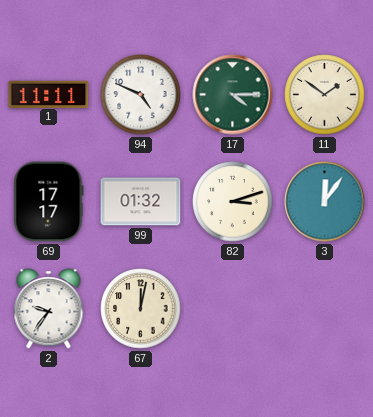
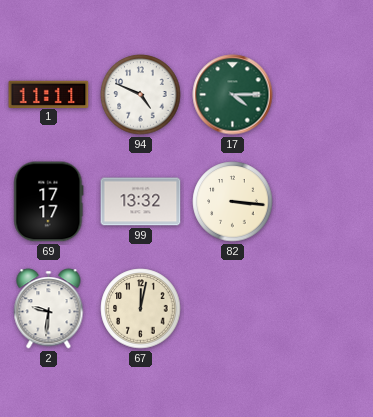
11: 1:51 -> none
99: 01:32 -> 13:32
82: 3:12 -> 3:16
3: 12:06 -> none
2: 9:36 -> 9:31
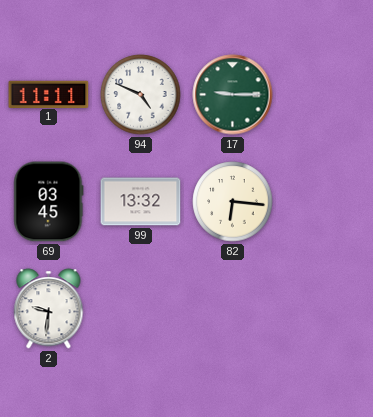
17: 4:15 -> 9:15
69: 17:17 -> 03:45
82: 3:16 -> 6:16
67: 12:02 -> none
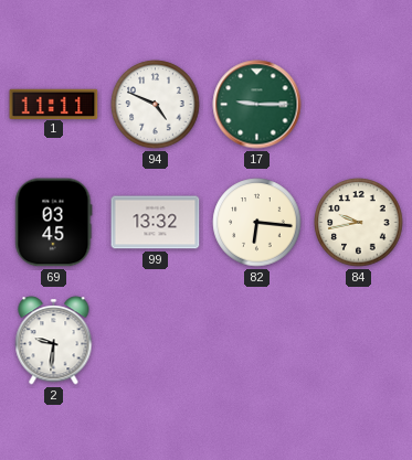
84: none -> 9:43
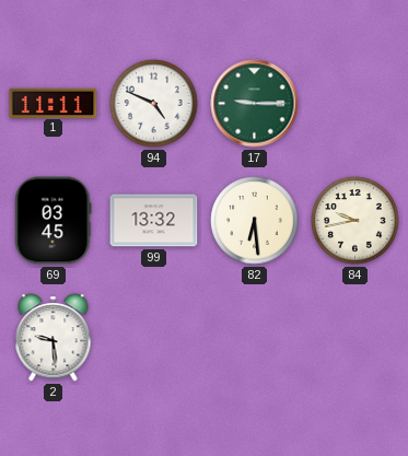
82: 6:16 -> 6:29
2: 9:31 -> 9:29
